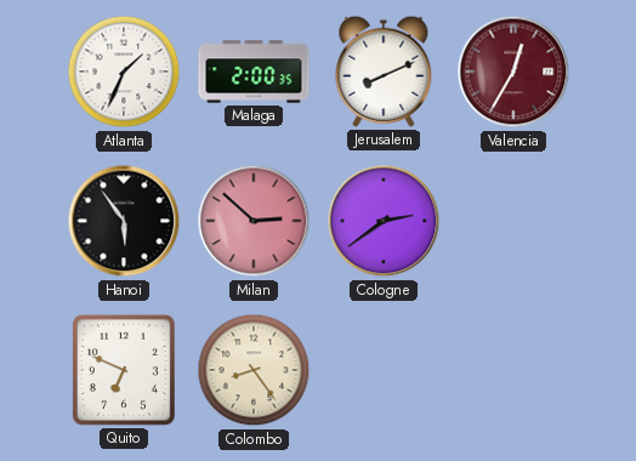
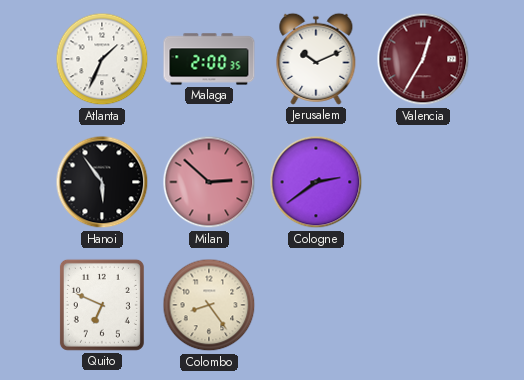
Jerusalem: 8:11 -> 10:11
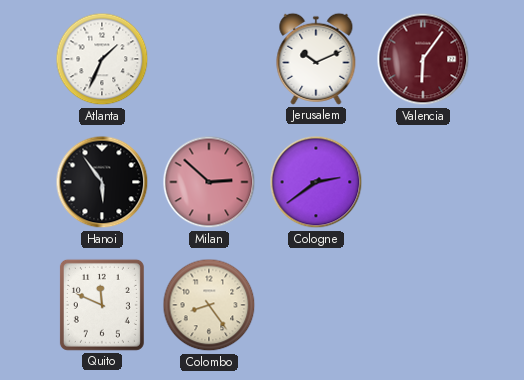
Malaga: 2:00 -> none
Valencia: 12:35 -> 6:06
Quito: 6:49 -> 11:49
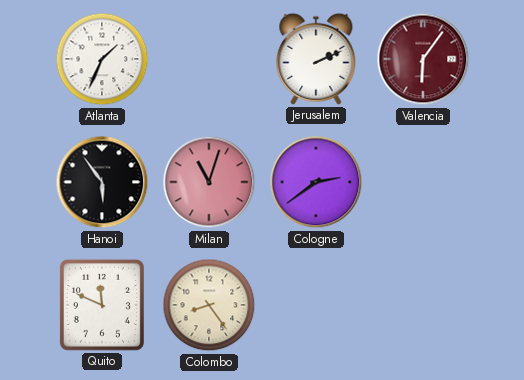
Jerusalem: 10:11 -> 2:11
Milan: 2:52 -> 11:03
